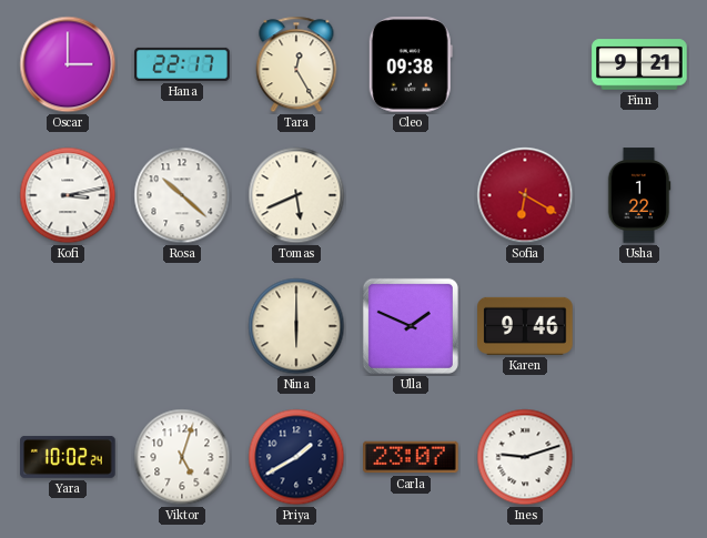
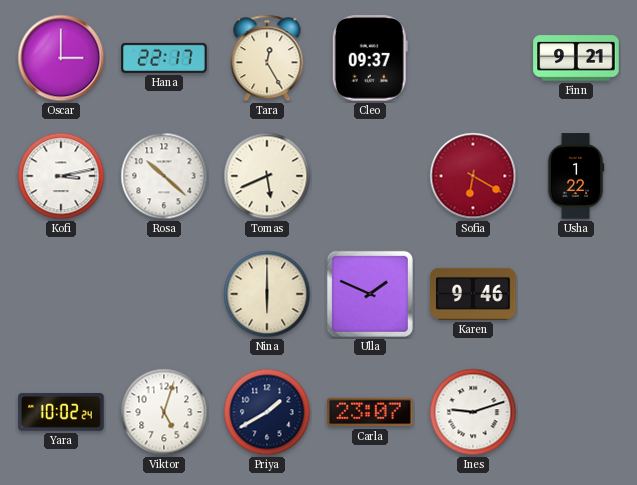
Cleo: 09:38 -> 09:37
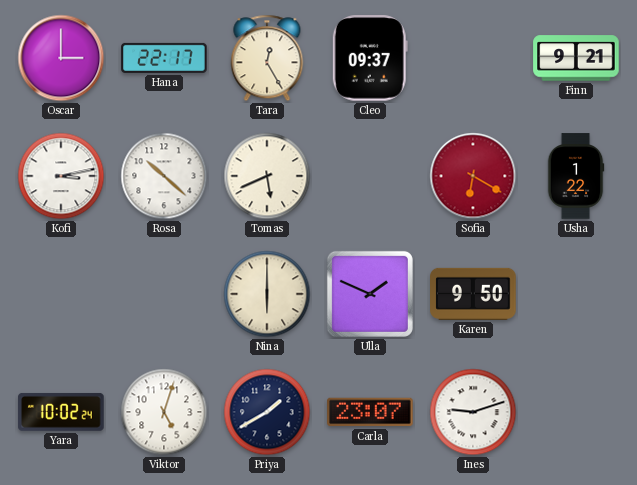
Karen: 9:46 -> 9:50
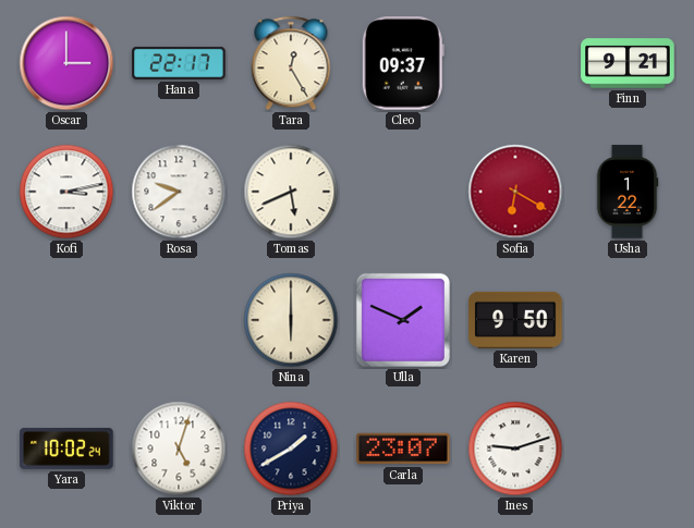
Rosa: 10:22 -> 9:39
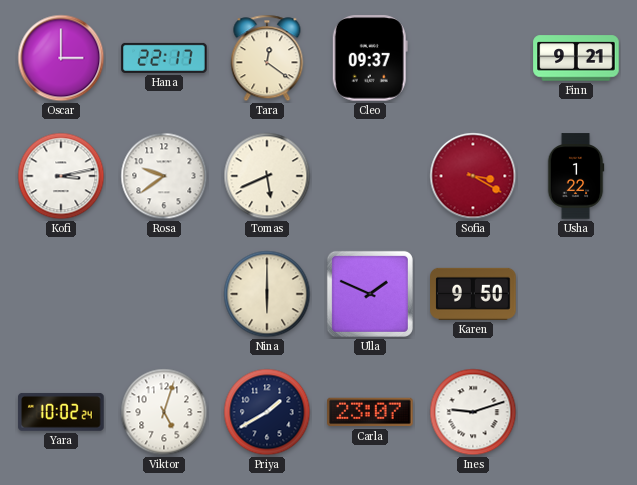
Tara: 12:25 -> 12:21
Sofia: 6:20 -> 3:20
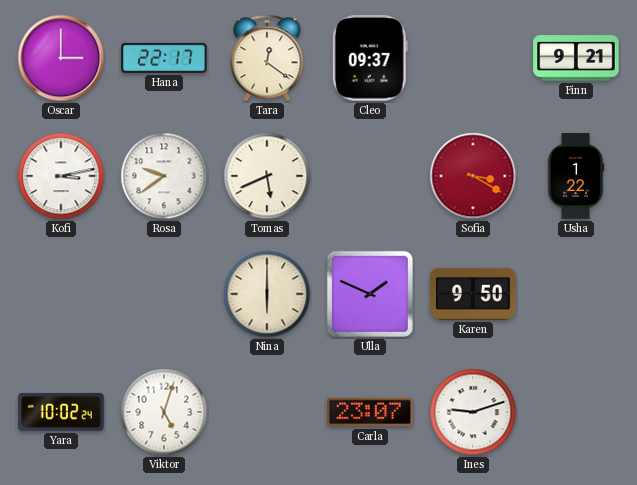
Priya: 1:40 -> none
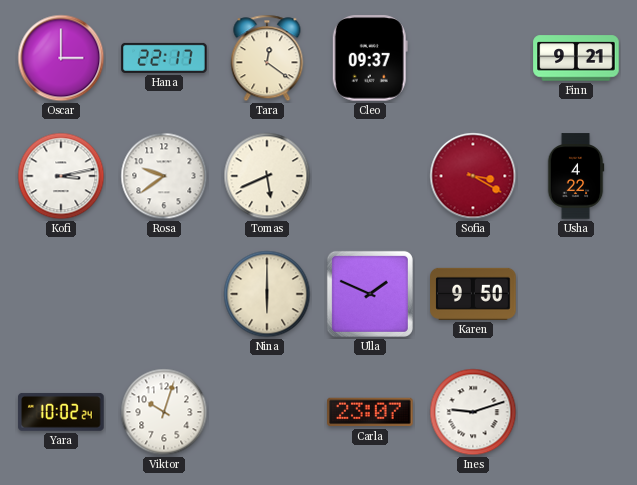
Usha: 1:22 -> 4:22
Viktor: 5:03 -> 10:03
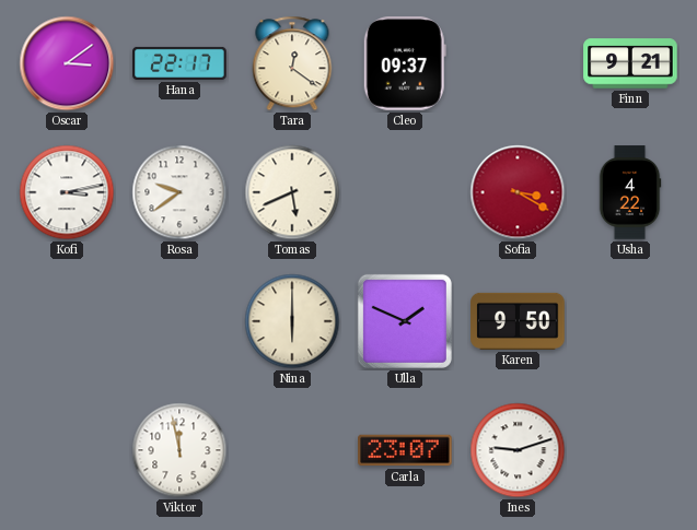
Oscar: 3:00 -> 3:09
Yara: 10:02 -> none
Viktor: 10:03 -> 11:58
